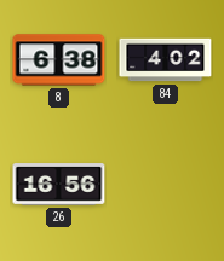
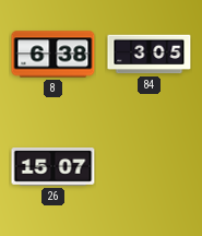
84: 4:02 -> 3:05
26: 16:56 -> 15:07
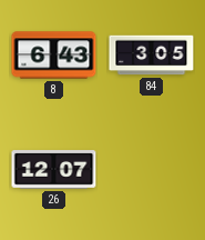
8: 6:38 -> 6:43
26: 15:07 -> 12:07
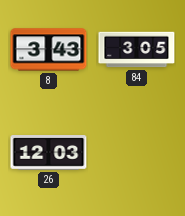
8: 6:43 -> 3:43
26: 12:07 -> 12:03
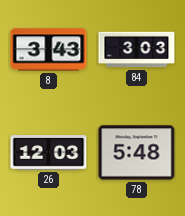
84: 3:05 -> 3:03
78: none -> 5:48
